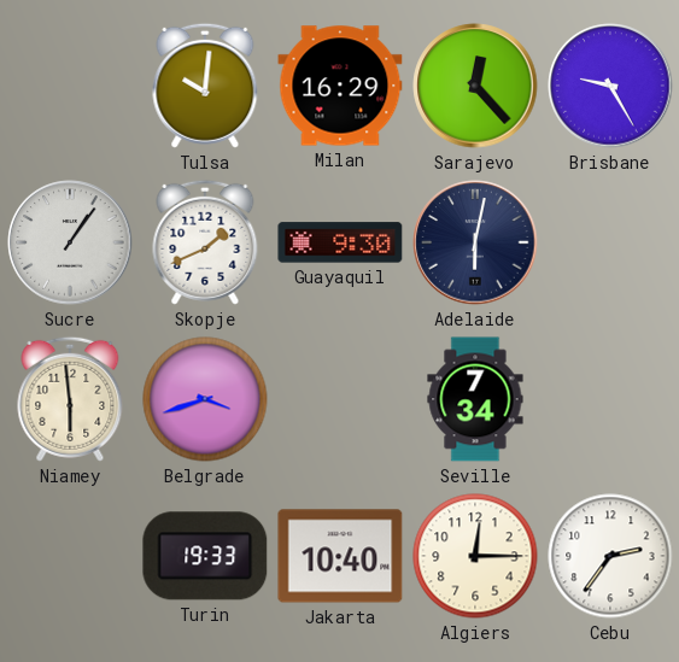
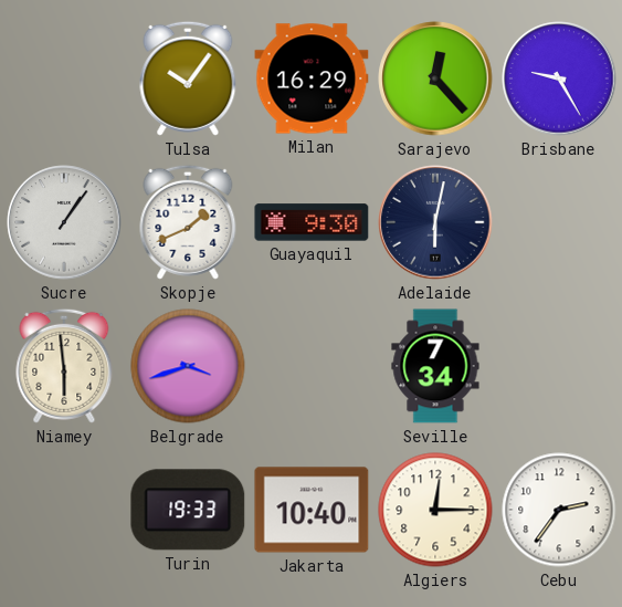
Tulsa: 10:01 -> 10:06
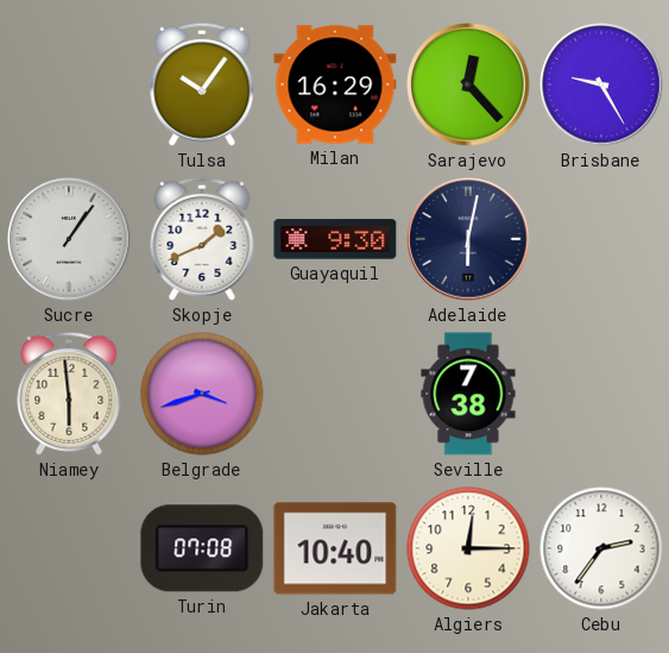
Seville: 7:34 -> 7:38
Turin: 19:33 -> 07:08
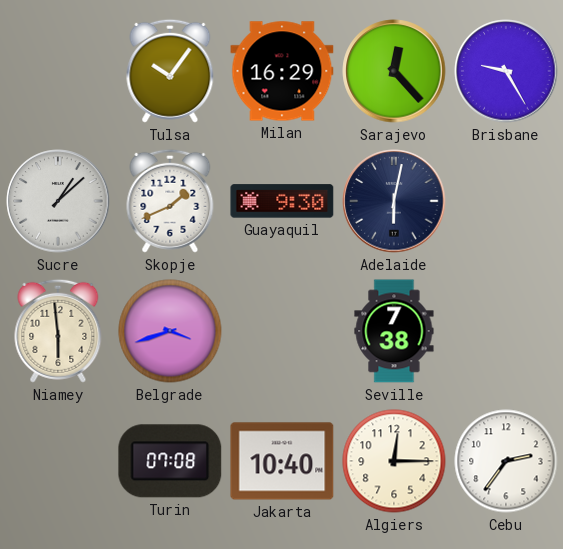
Sucre: 1:06 -> 1:08
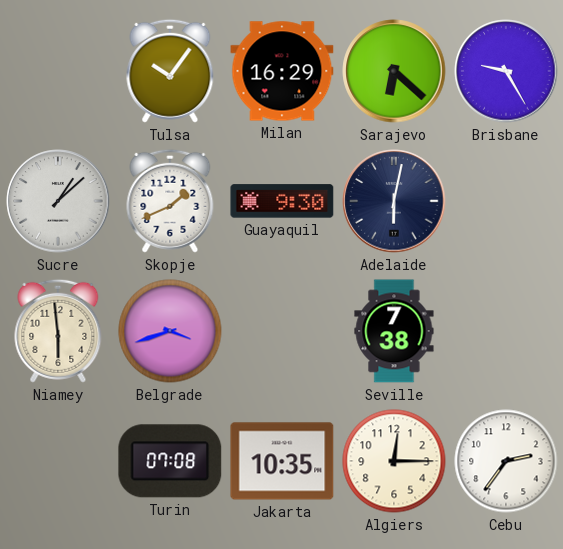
Sarajevo: 12:23 -> 6:22
Jakarta: 10:40 -> 10:35
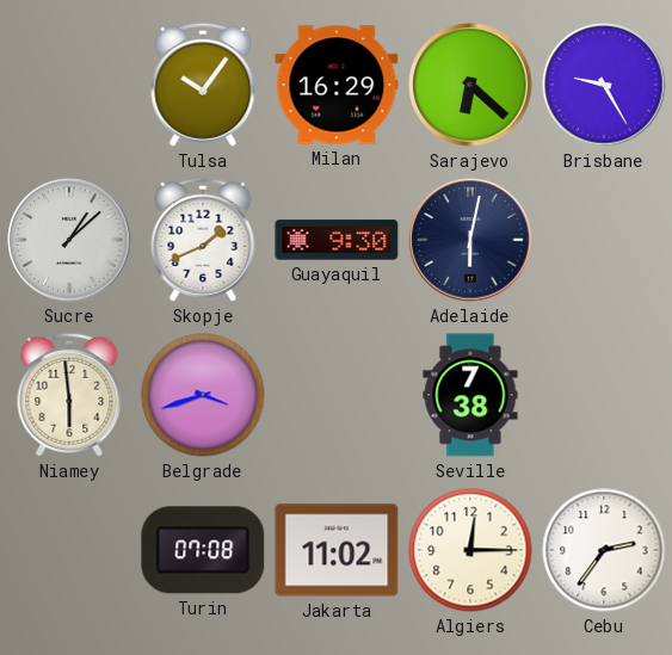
Jakarta: 10:35 -> 11:02
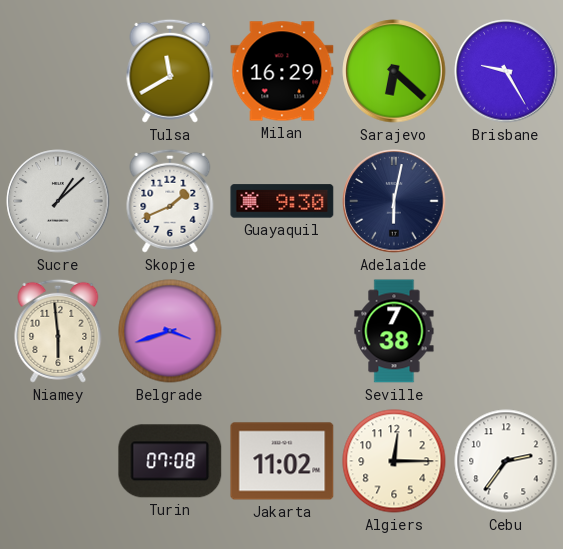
Tulsa: 10:06 -> 11:40
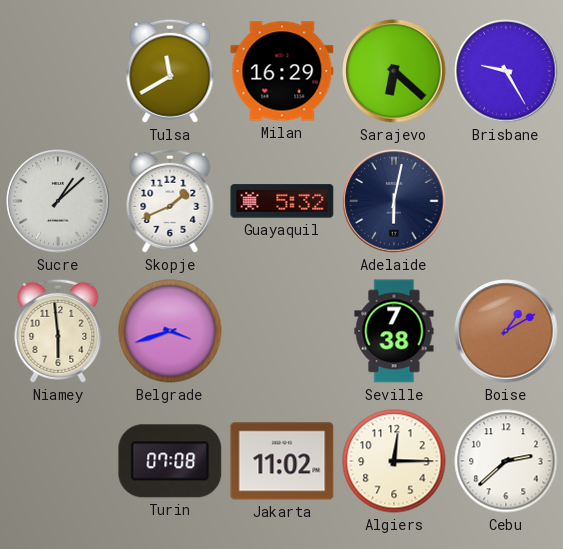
Guayaquil: 9:30 -> 5:32
Boise: none -> 1:10
Cebu: 2:36 -> 2:38
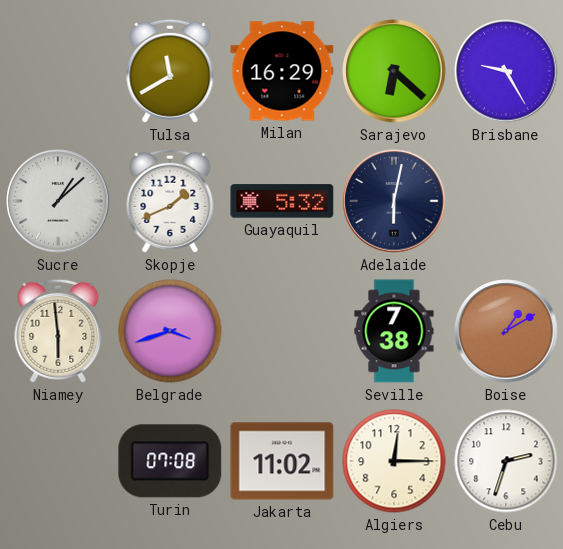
Cebu: 2:38 -> 2:33
